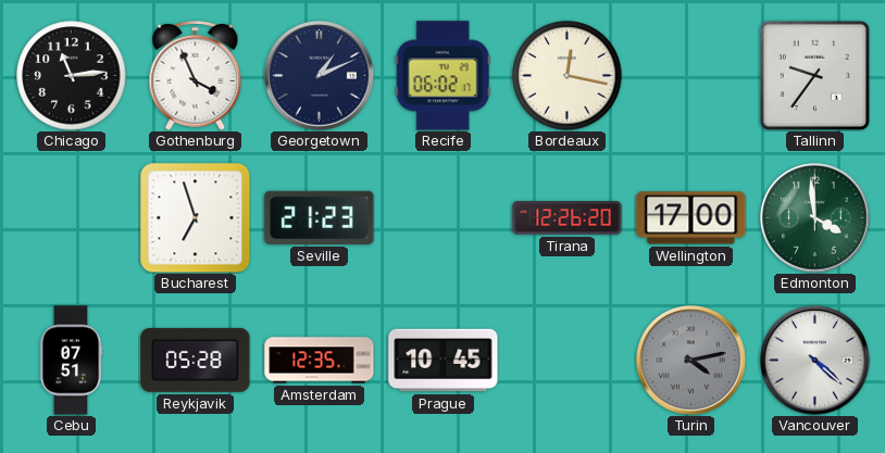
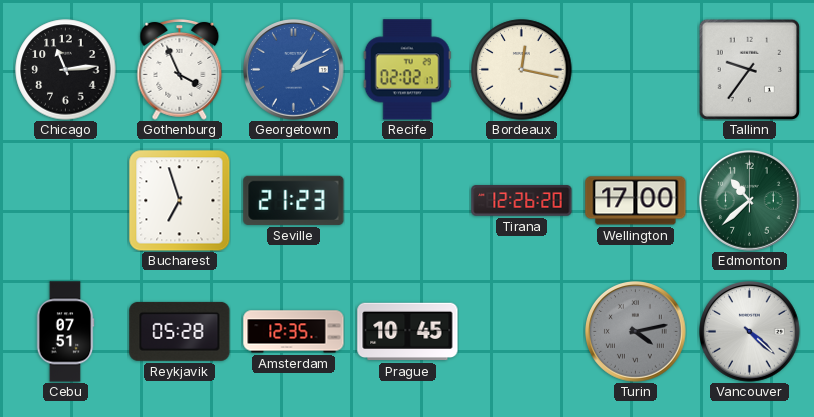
Georgetown dial: navy -> blue
Recife: 06:02 -> 02:02
Edmonton: 3:59 -> 10:38
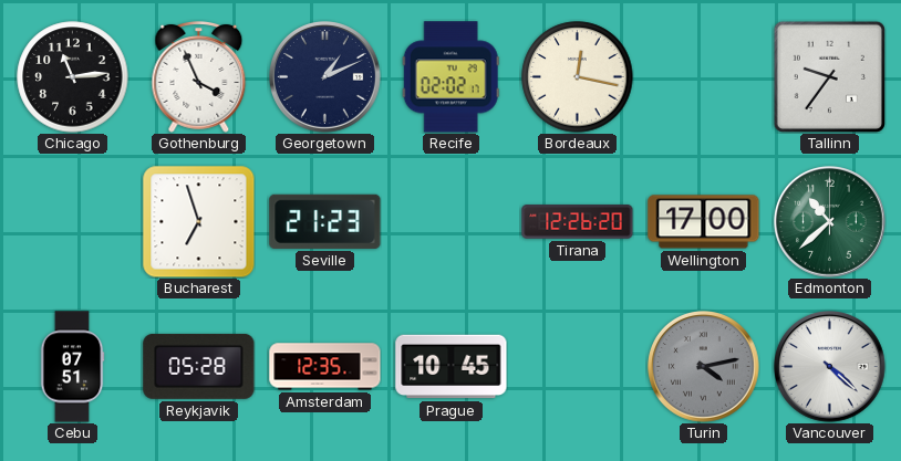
Georgetown dial: blue -> navy
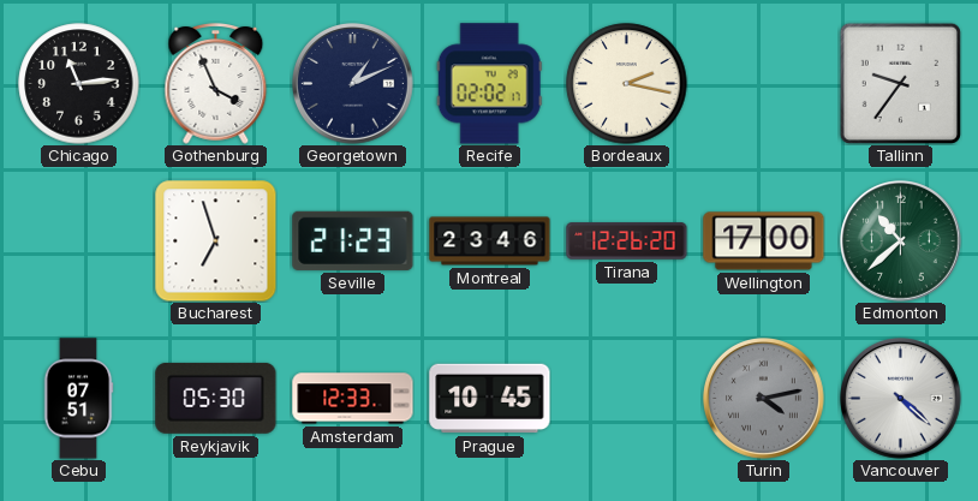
Bordeaux: 12:17 -> 2:17
Montreal: none -> 23:46
Reykjavik: 05:28 -> 05:30
Amsterdam: 12:35 -> 12:33
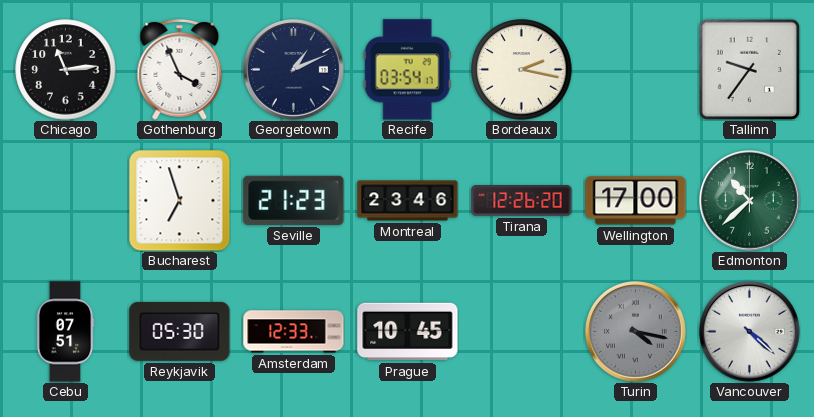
Recife: 02:02 -> 03:54
Turin: 4:13 -> 4:17
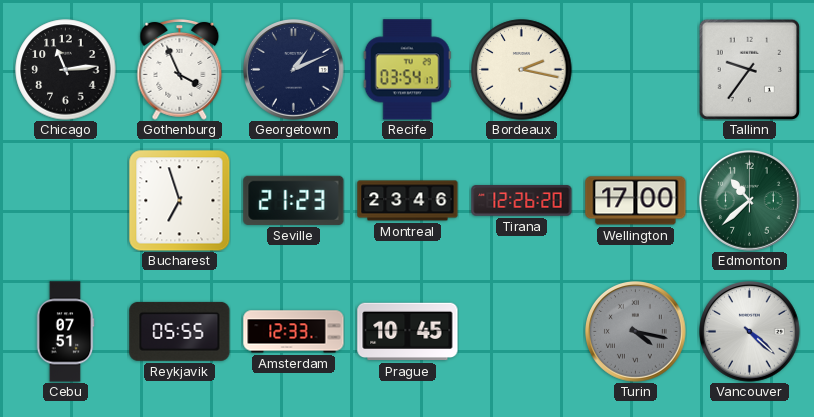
Reykjavik: 05:30 -> 05:55
